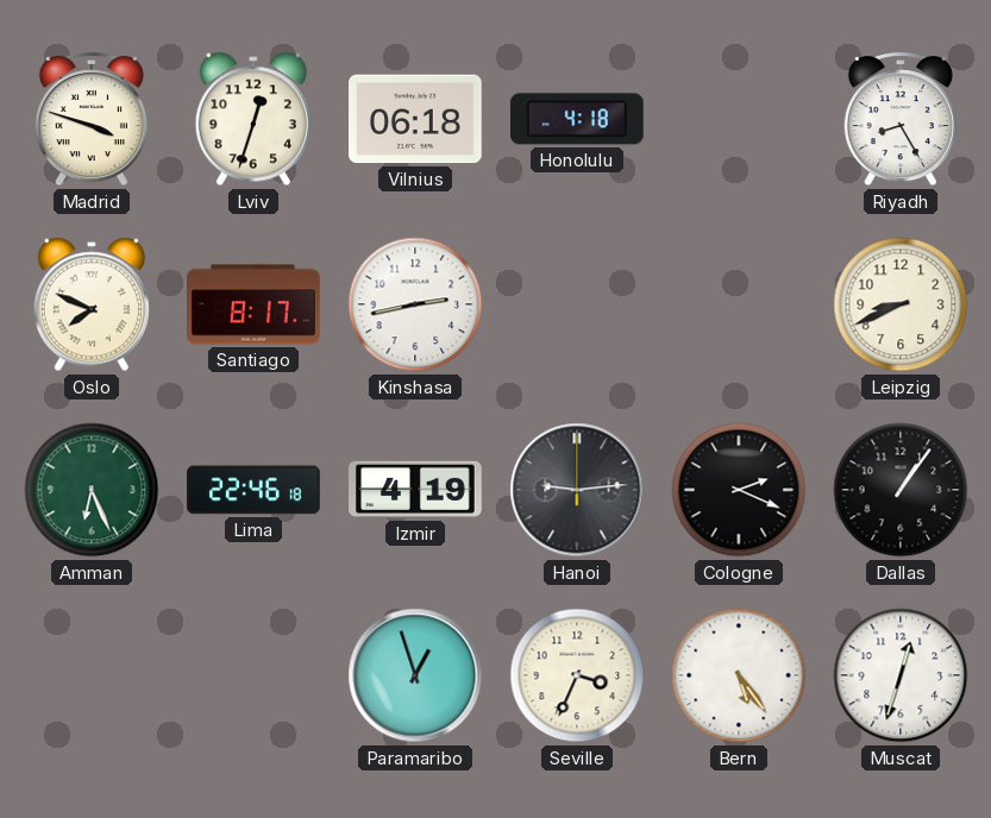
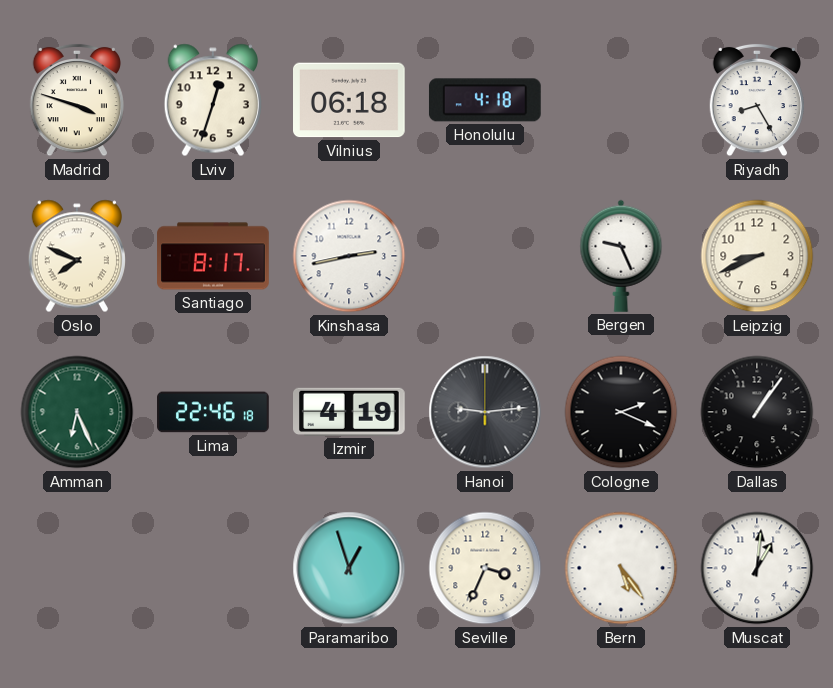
Bergen: none -> 9:26
Muscat: 12:33 -> 1:01
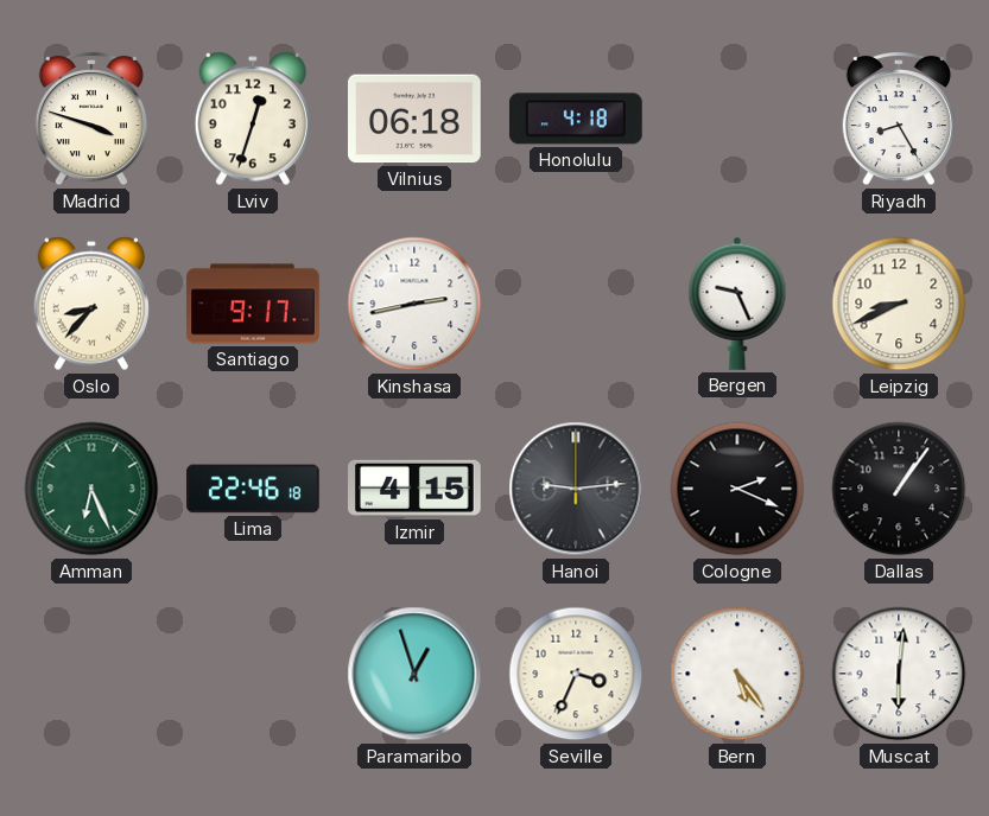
Oslo: 7:49 -> 8:37
Santiago: 8:17 -> 9:17
Izmir: 4:19 -> 4:15
Muscat: 1:01 -> 6:01
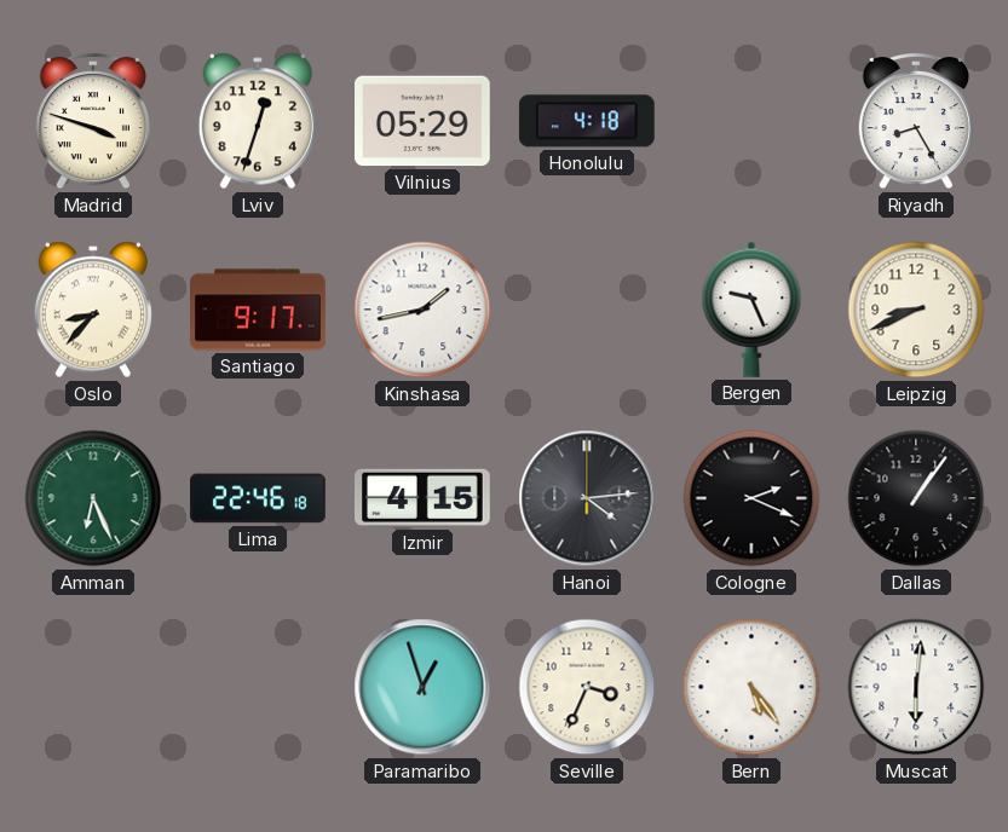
Vilnius: 06:18 -> 05:29
Kinshasa: 2:43 -> 1:43
Hanoi: 9:14 -> 4:14
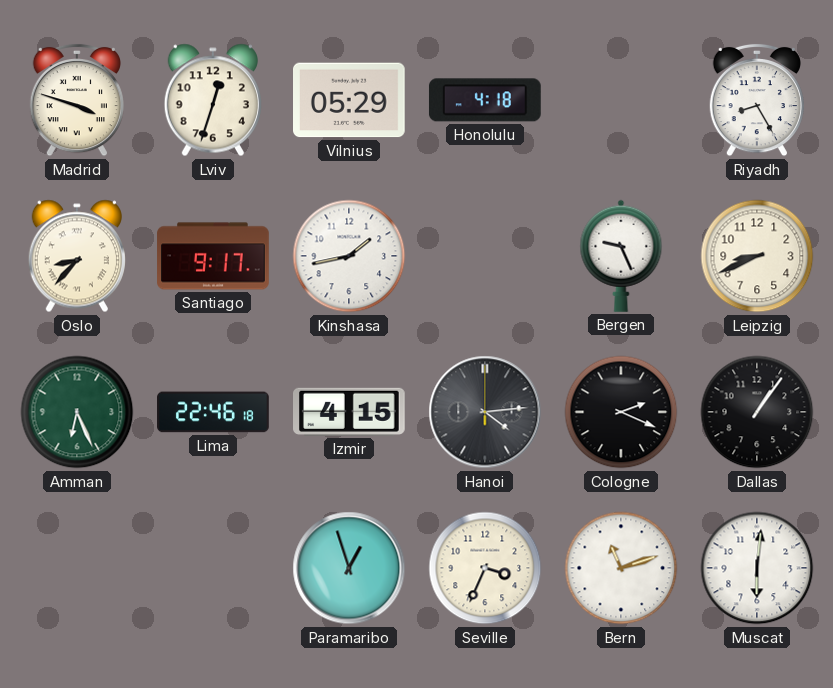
Bern: 5:24 -> 11:12
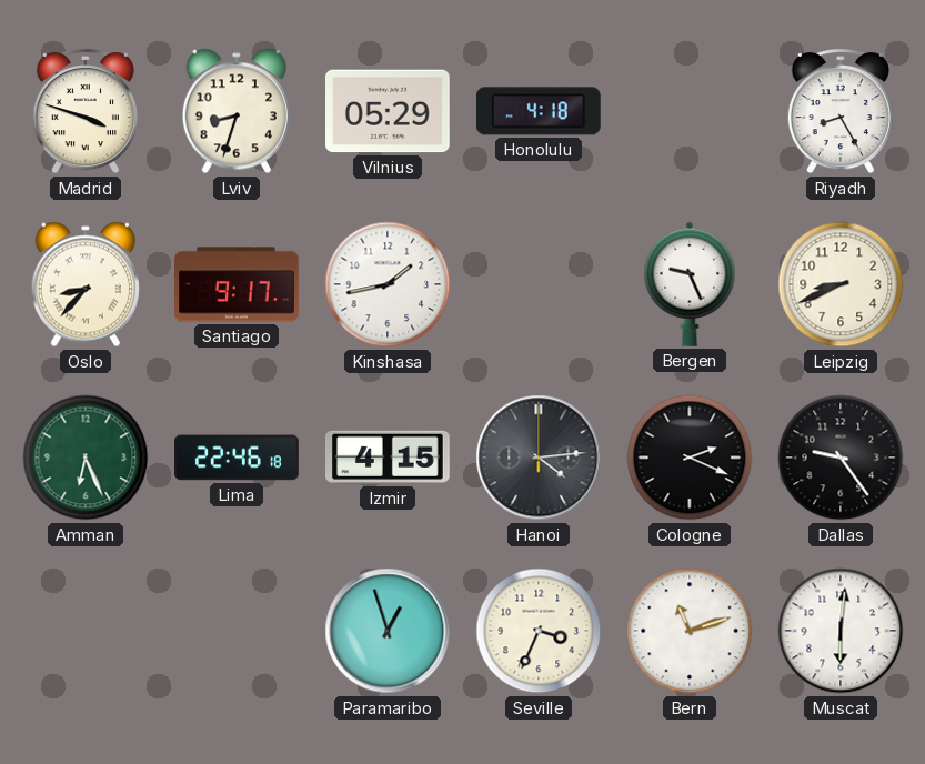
Lviv: 12:33 -> 8:33
Dallas: 1:06 -> 9:24
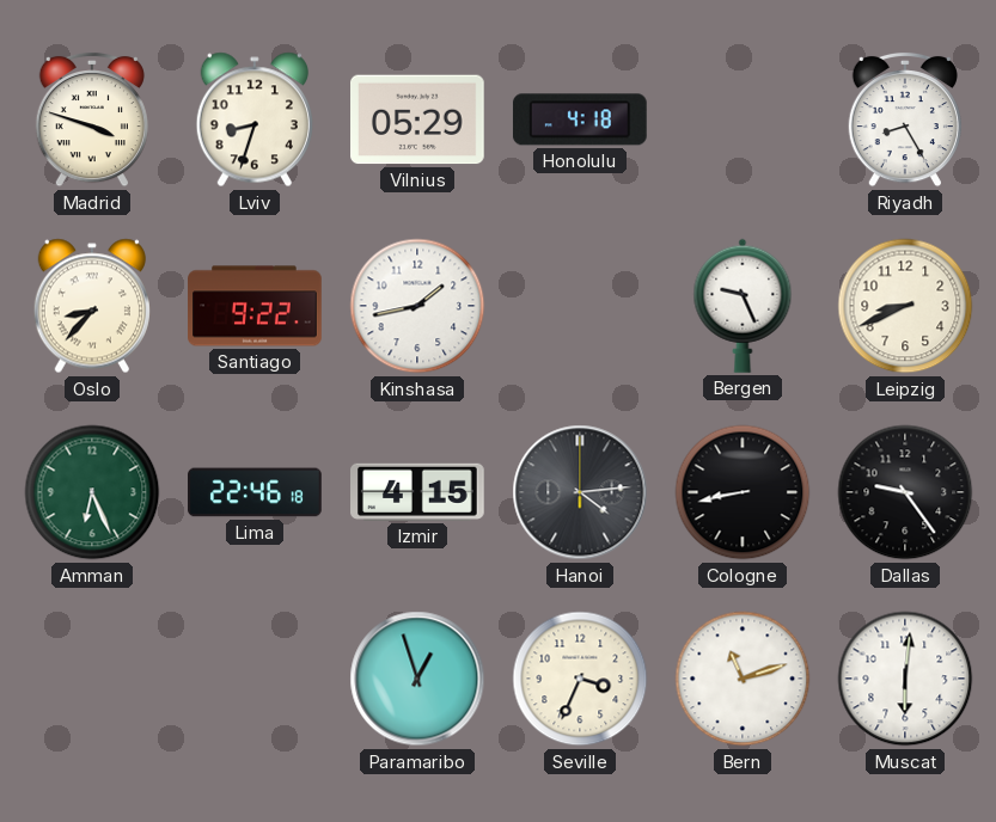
Santiago: 9:17 -> 9:22
Cologne: 2:19 -> 8:43
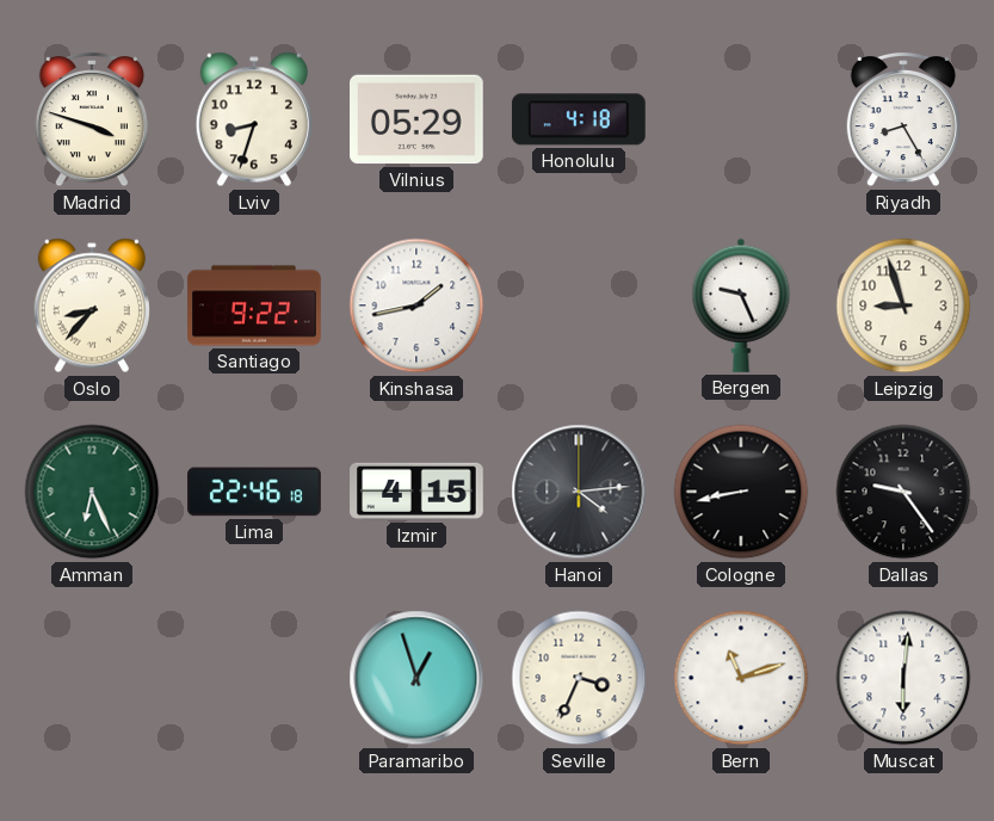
Leipzig: 8:41 -> 8:57
